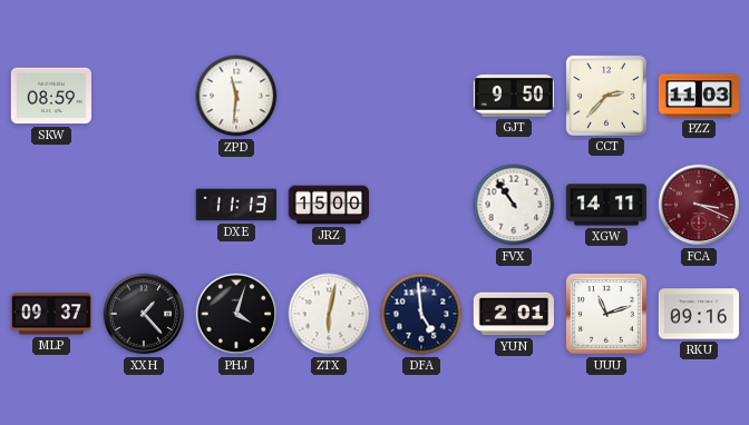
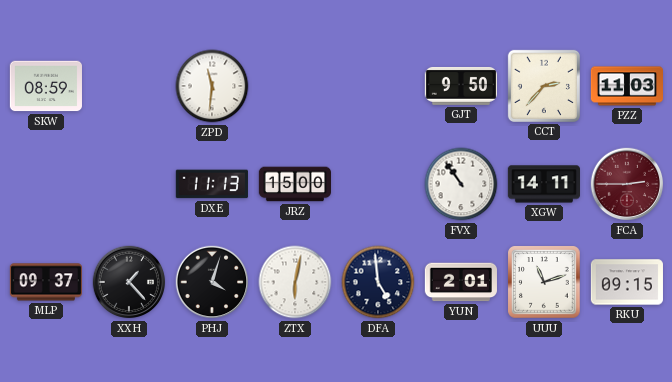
FCA: 3:19 -> 2:45
RKU: 09:16 -> 09:15
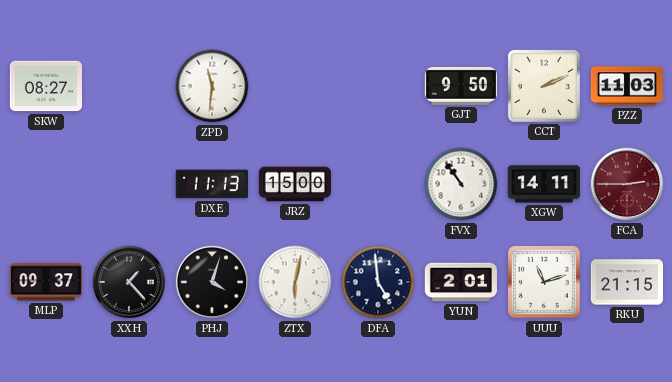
SKW: 08:59 -> 08:27
CCT: 2:37 -> 2:11
RKU: 09:15 -> 21:15
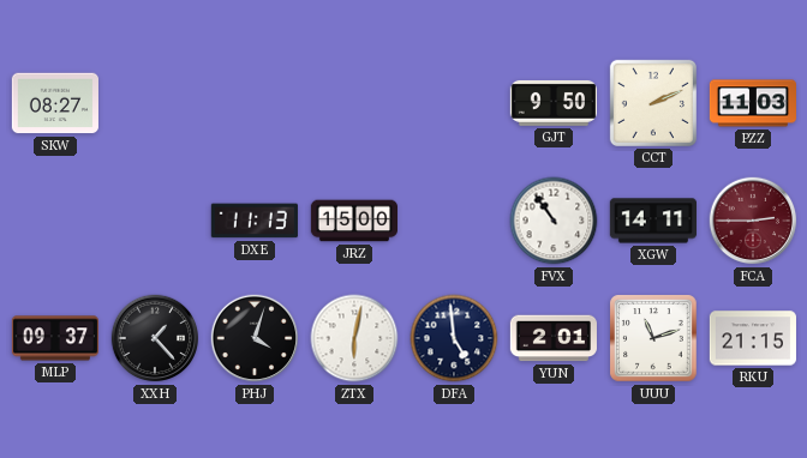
ZPD: 11:31 -> none
